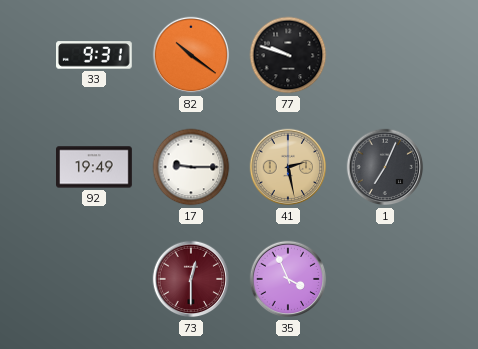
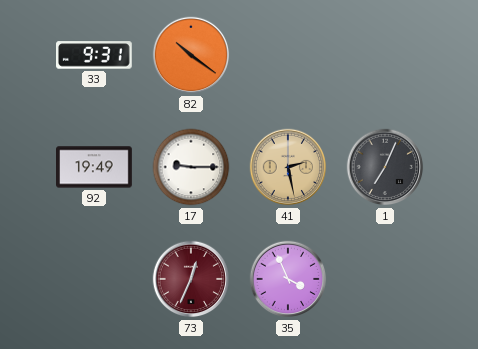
77: 9:48 -> none
73: 12:30 -> 12:34
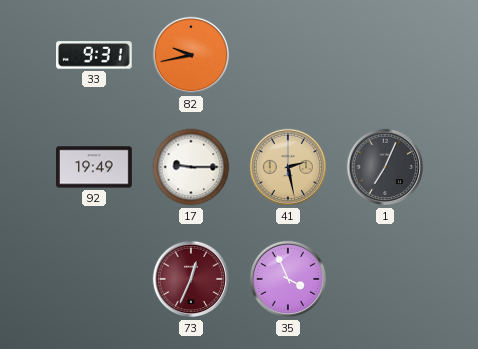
82: 10:21 -> 9:43
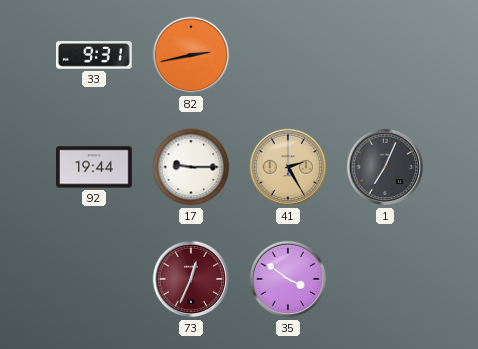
82: 9:43 -> 2:43
92: 19:49 -> 19:44
41: 2:28 -> 2:25
35: 3:56 -> 3:51
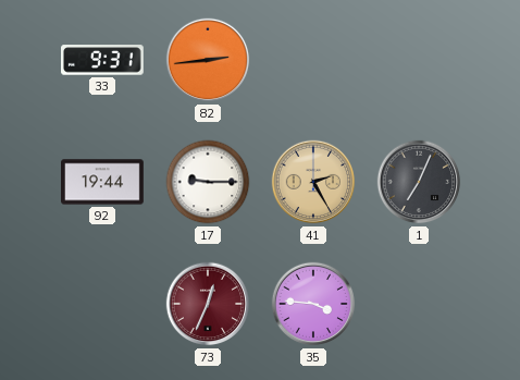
82: 2:43 -> 2:44
35: 3:51 -> 3:46
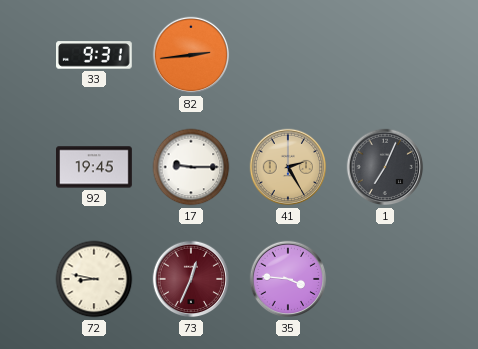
92: 19:44 -> 19:45
72: none -> 8:47
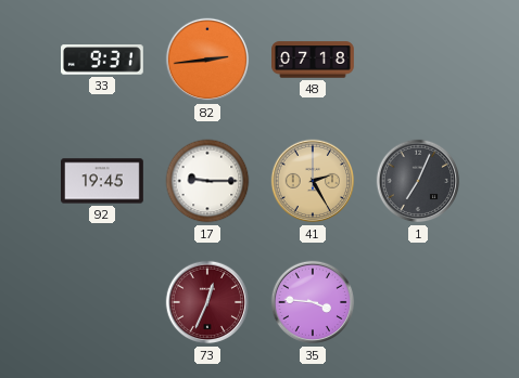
48: none -> 07:18
72: 8:47 -> none
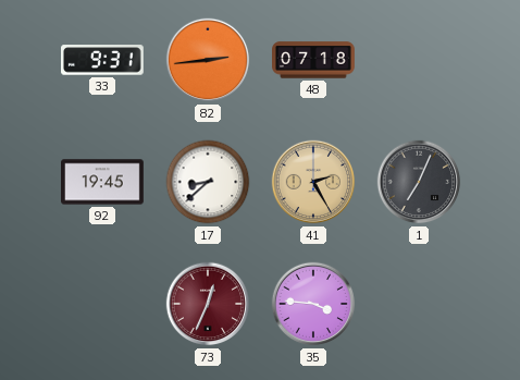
17: 9:15 -> 8:38
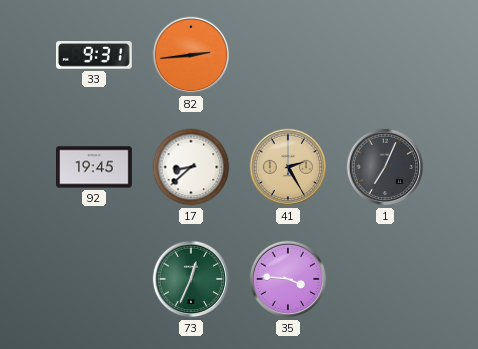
48: 07:18 -> none
73 dial: burgundy -> green
